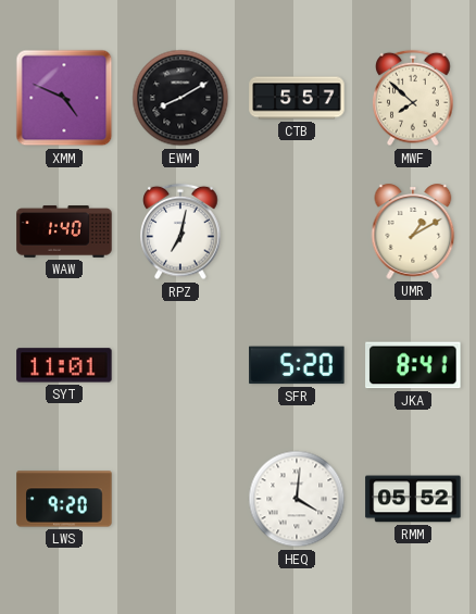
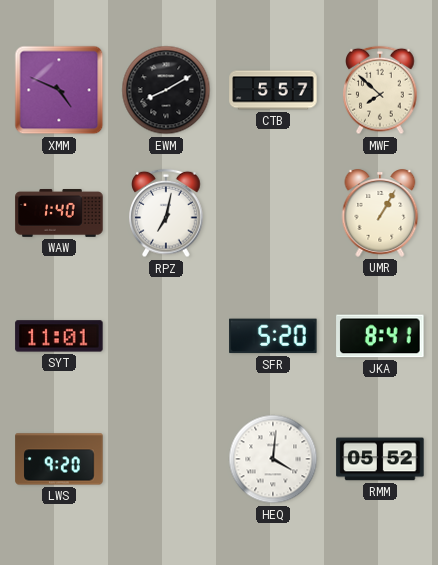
UMR: 1:10 -> 1:05
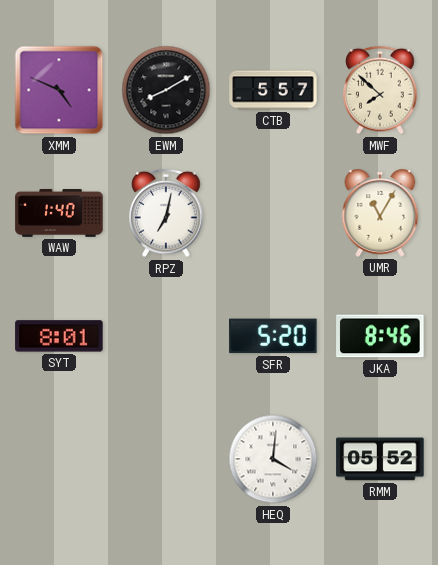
UMR: 1:05 -> 11:05
SYT: 11:01 -> 8:01
JKA: 8:41 -> 8:46
LWS: 9:20 -> none
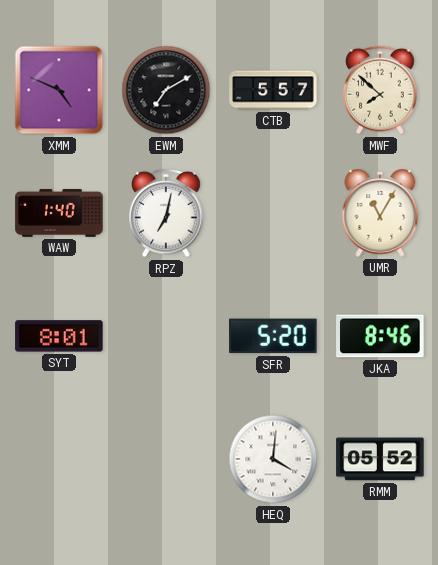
EWM: 8:10 -> 7:10
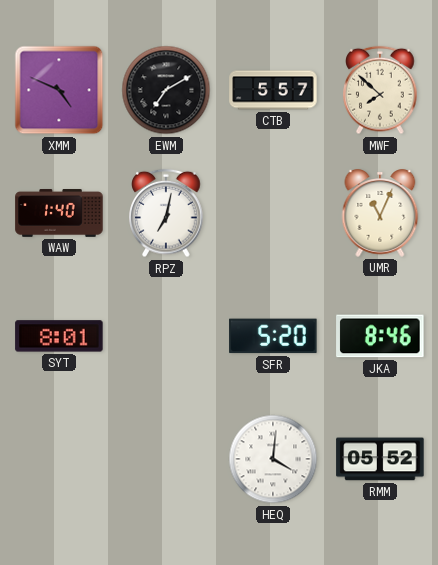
UMR: 11:05 -> 11:04
